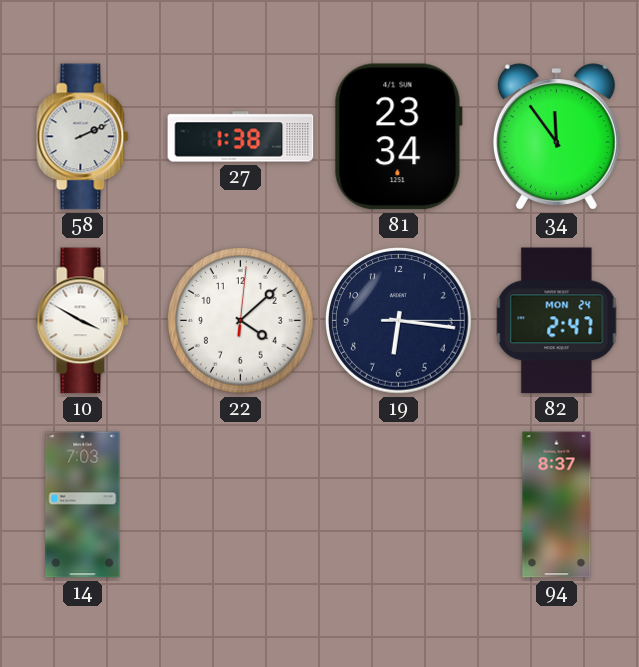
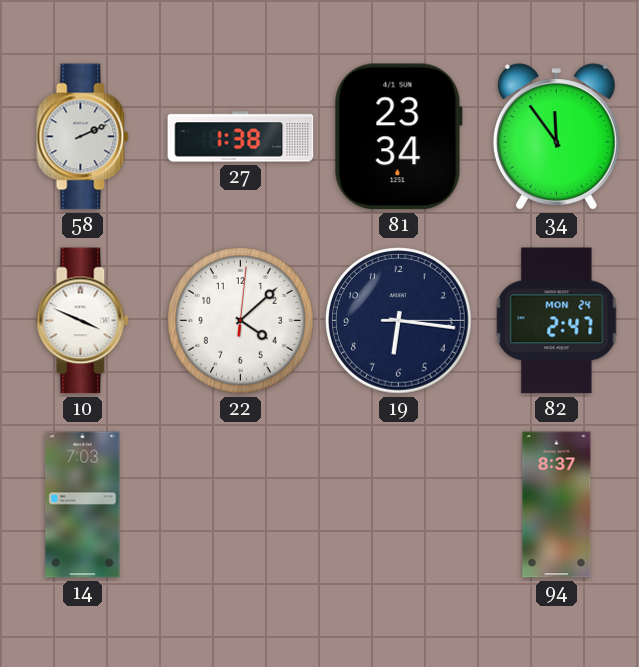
10: 3:50 -> 3:49
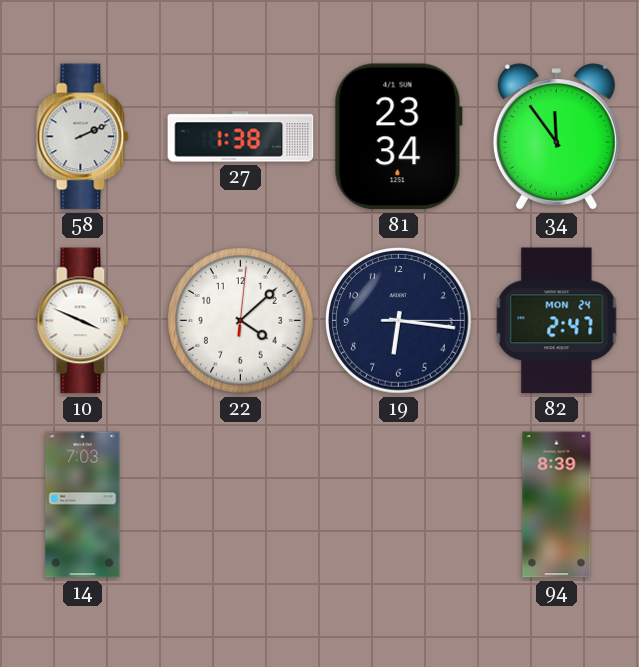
94: 8:37 -> 8:39
